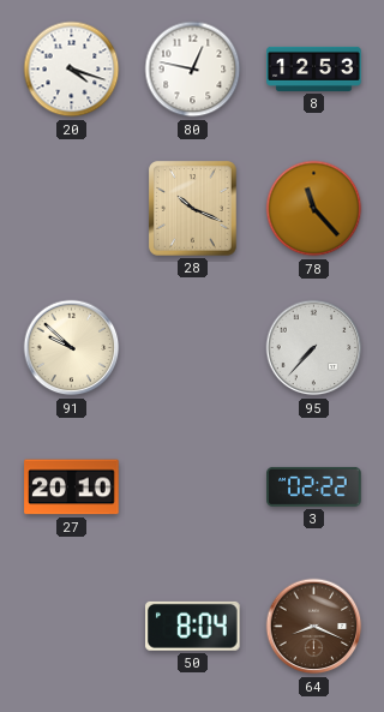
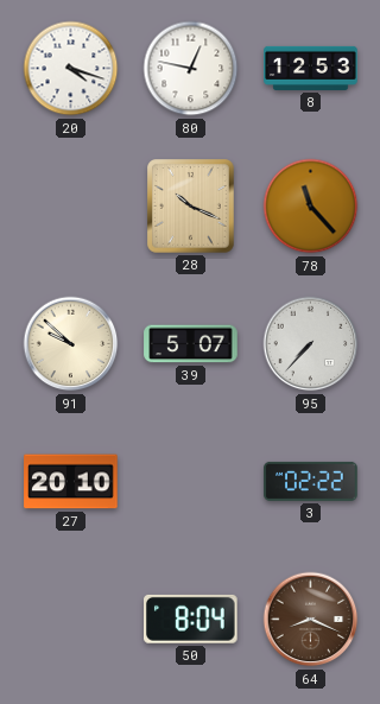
39: none -> 5:07
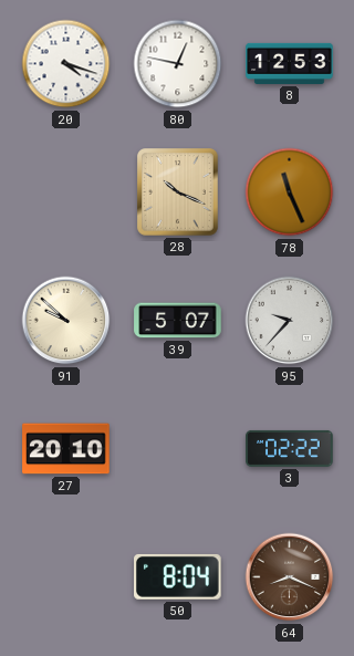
78: 11:23 -> 11:26
95: 7:37 -> 9:37
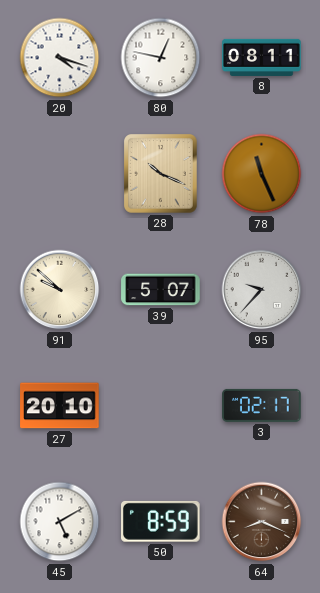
8: 12:53 -> 08:11
3: 02:22 -> 02:17
45: none -> 5:10
50: 8:04 -> 8:59
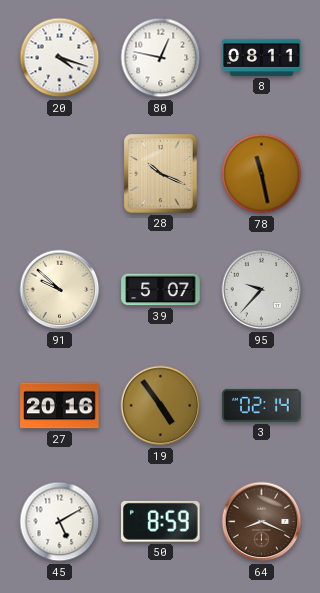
78: 11:26 -> 11:28
27: 20:10 -> 20:16
19: none -> 4:54
3: 02:17 -> 02:14
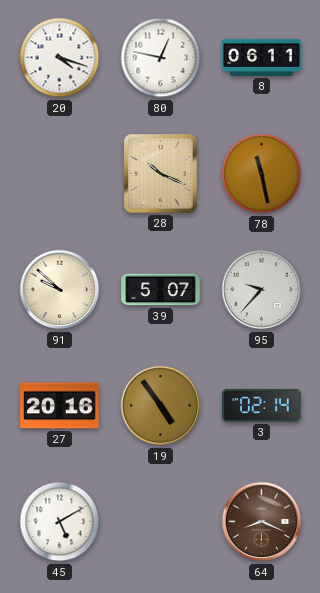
8: 08:11 -> 06:11
50: 8:59 -> none
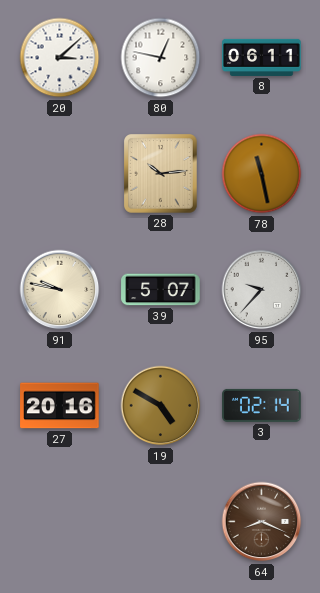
20: 4:18 -> 3:08
28: 10:19 -> 10:14
91: 9:52 -> 9:47
19: 4:54 -> 4:50
45: 5:10 -> none
